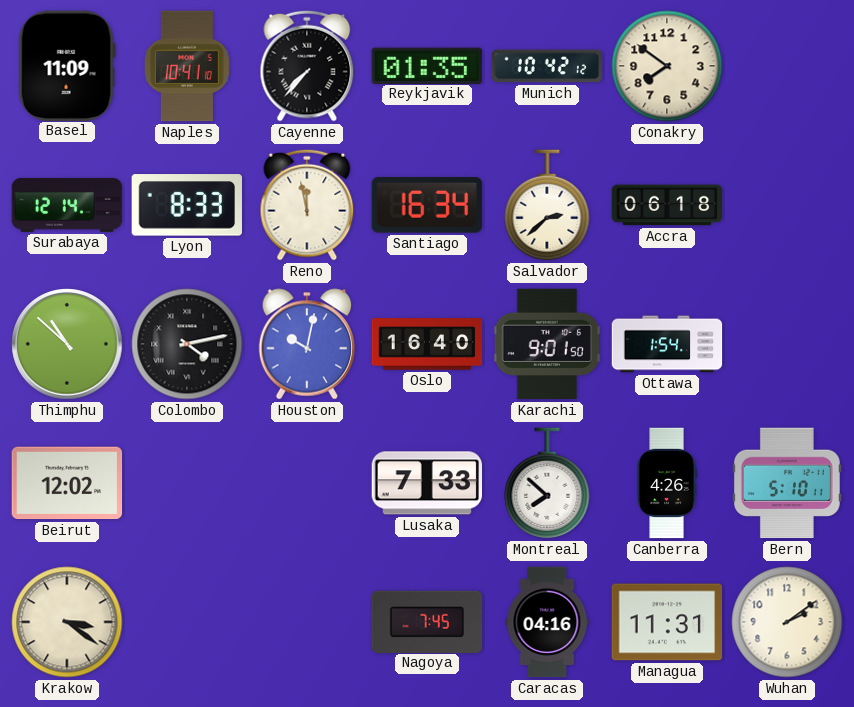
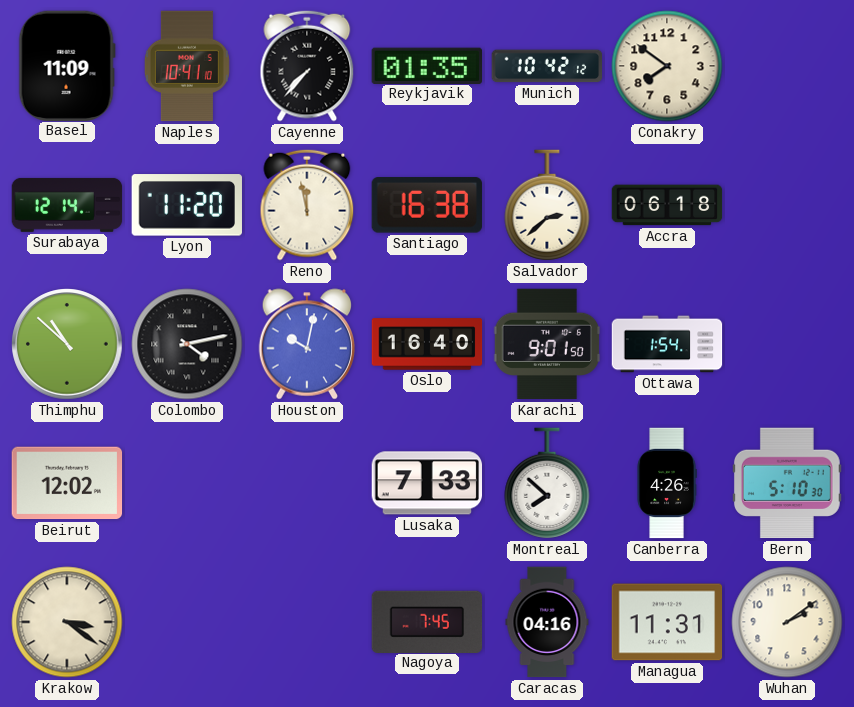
Lyon: 8:33 -> 11:20
Santiago: 16:34 -> 16:38
Bern: 5:10:11 -> 5:10:30
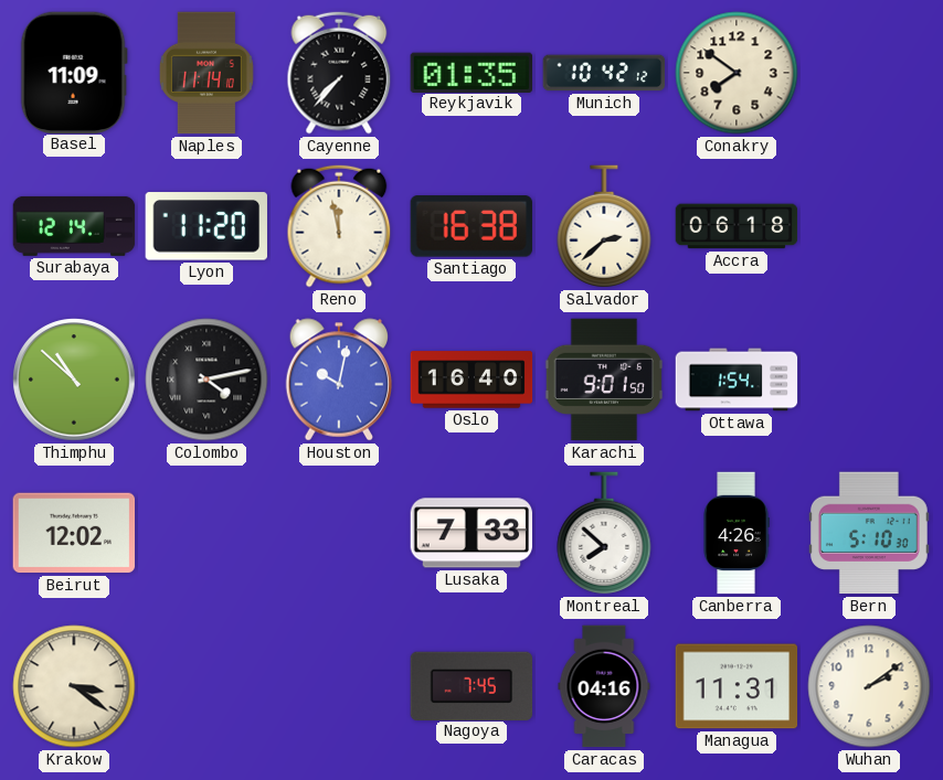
Naples: 10:41 -> 11:14
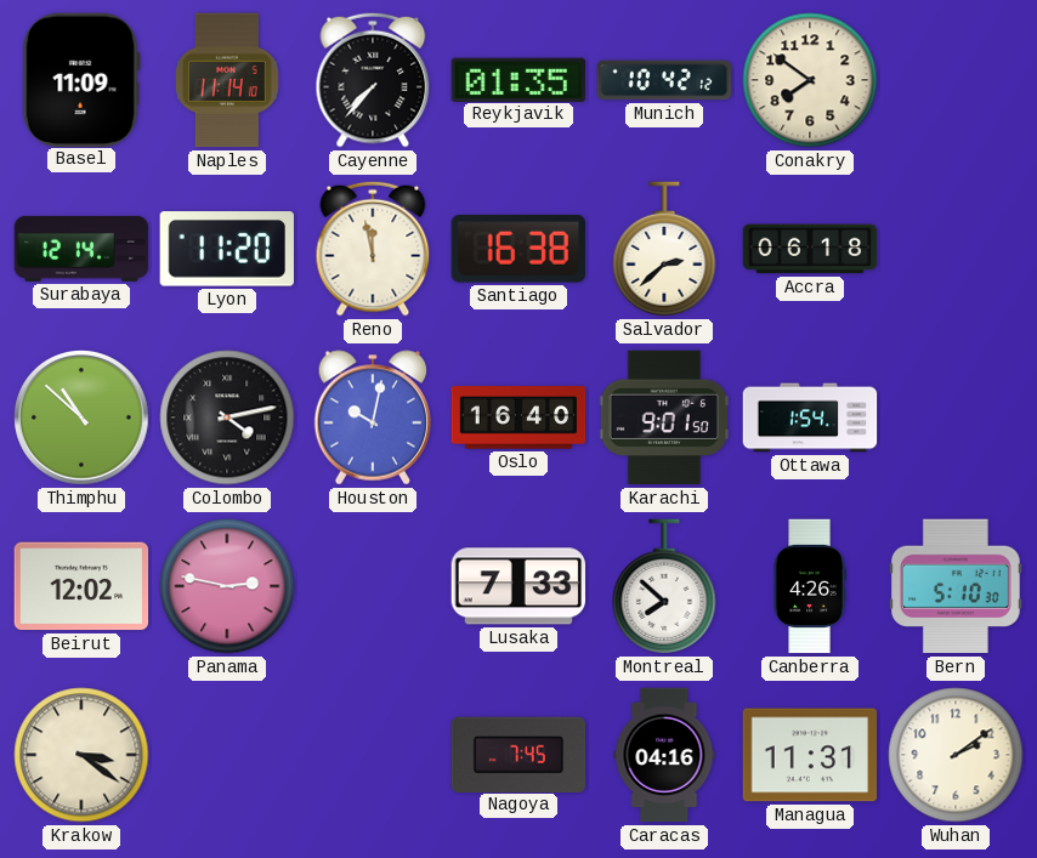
Panama: none -> 2:47
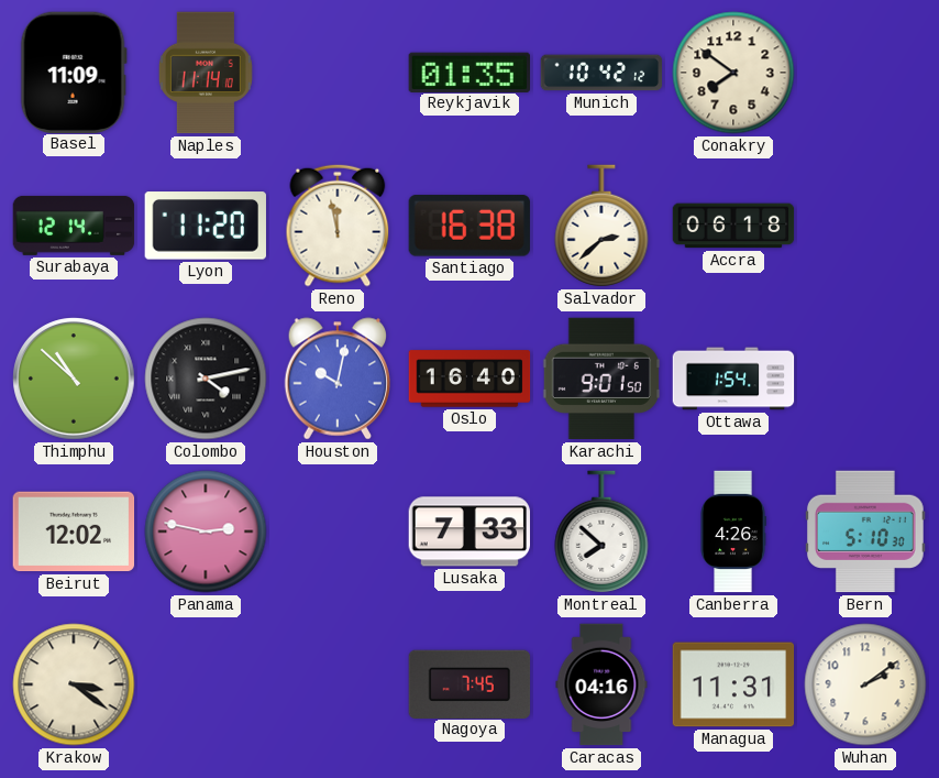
Cayenne: 7:37 -> none
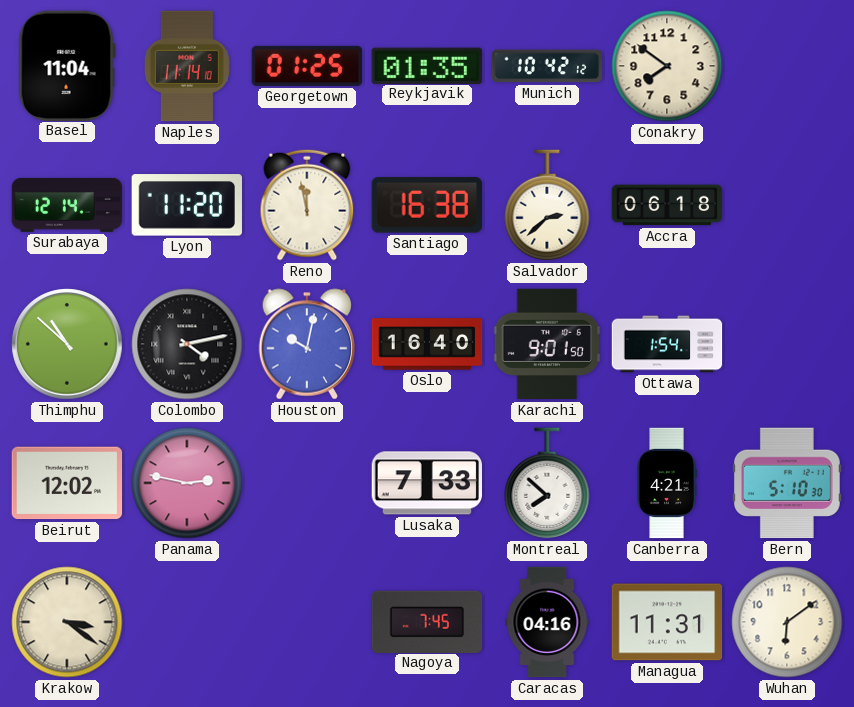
Basel: 11:09 -> 11:04
Georgetown: none -> 01:25
Canberra: 4:26 -> 4:21
Wuhan: 2:09 -> 6:09
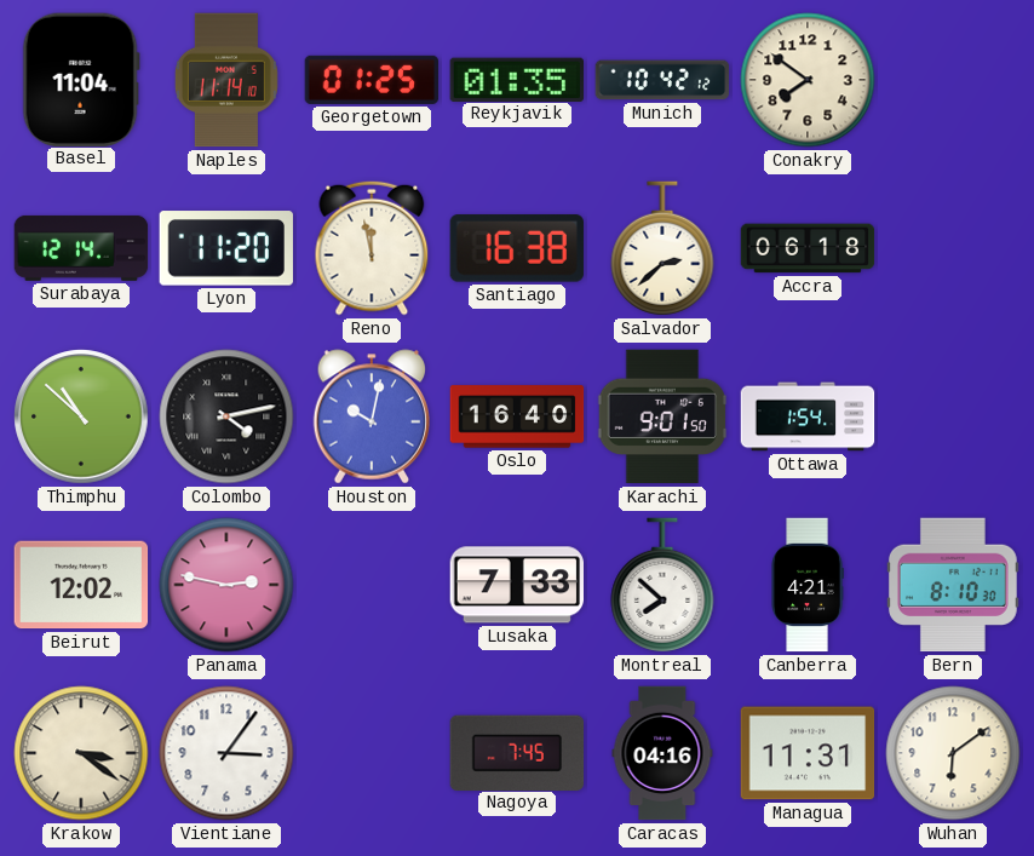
Bern: 5:10 -> 8:10
Vientiane: none -> 3:06
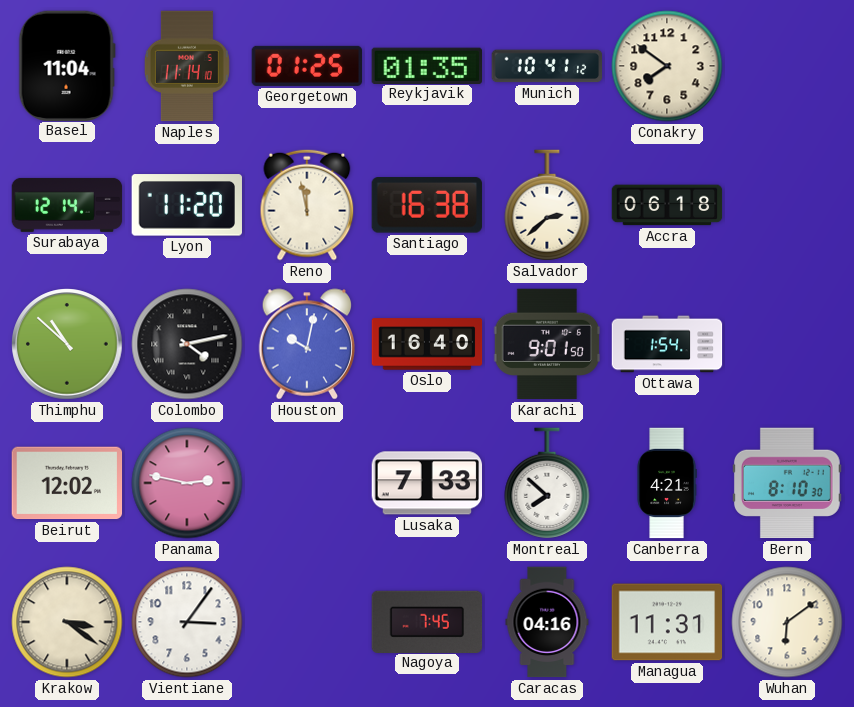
Munich: 10:42 -> 10:41
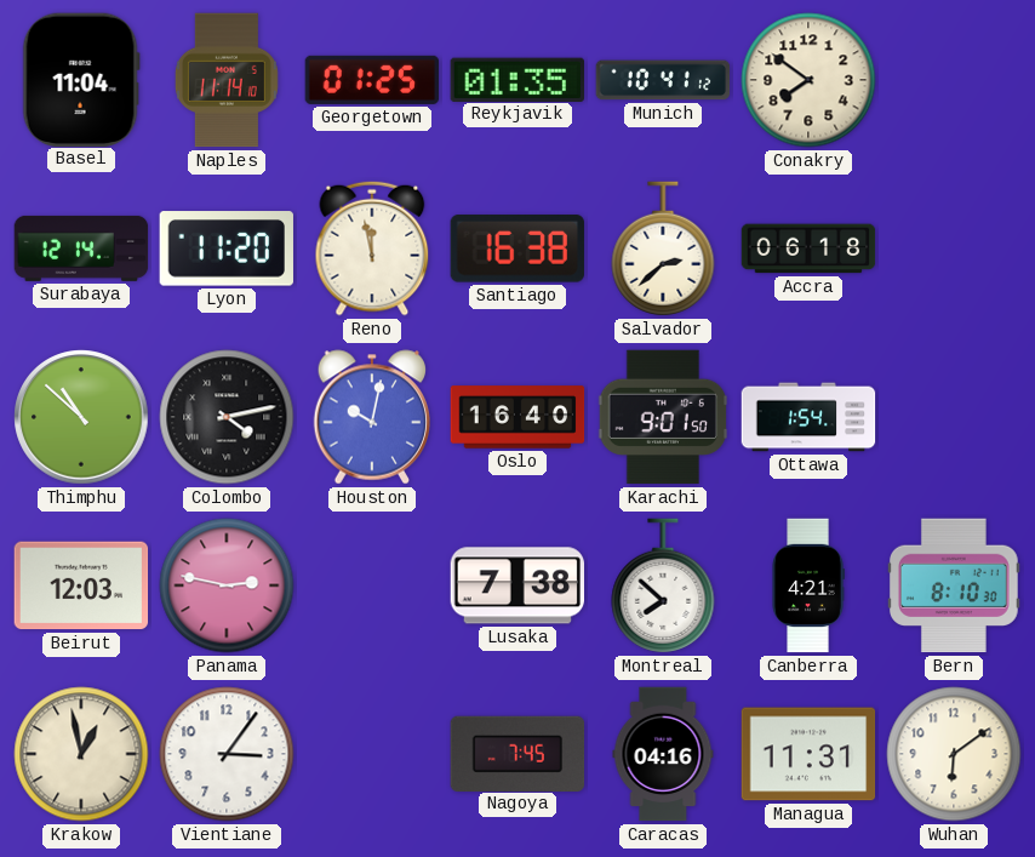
Beirut: 12:02 -> 12:03
Lusaka: 7:33 -> 7:38
Krakow: 3:21 -> 12:58
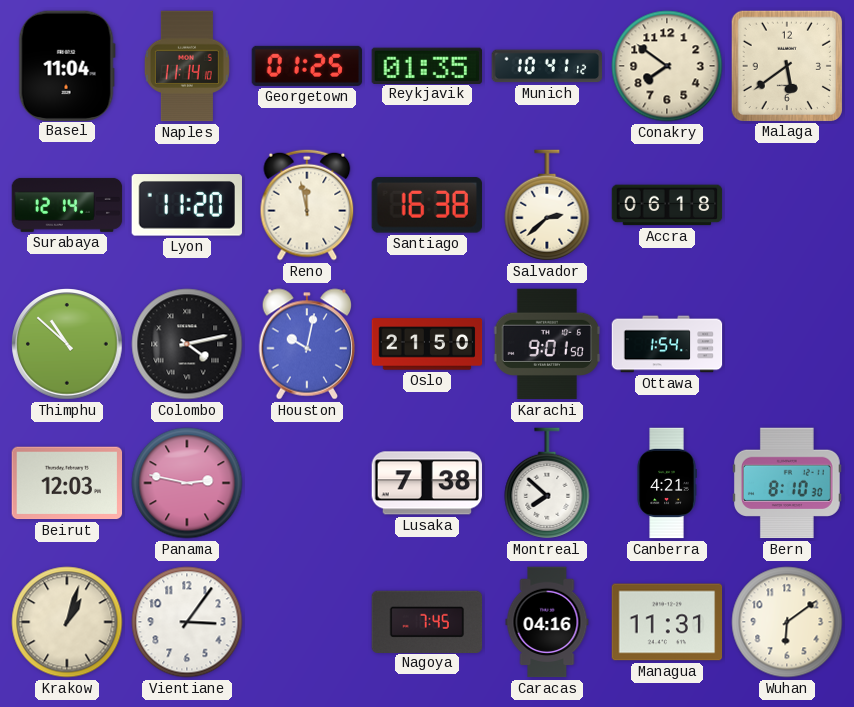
Malaga: none -> 5:39
Oslo: 16:40 -> 21:50
Krakow: 12:58 -> 1:03
